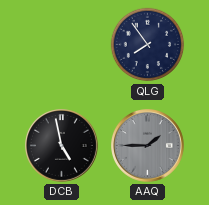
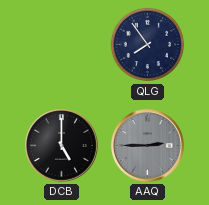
DCB: 4:58 -> 5:00
AAQ: 1:45 -> 2:45
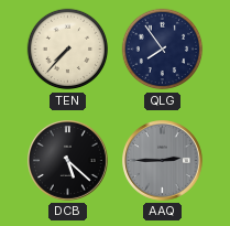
TEN: none -> 7:37
DCB: 5:00 -> 5:22
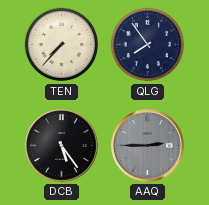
DCB: 5:22 -> 5:24
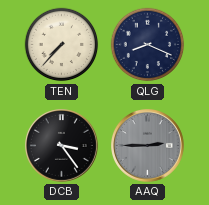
QLG: 7:54 -> 8:19
DCB: 5:24 -> 3:24
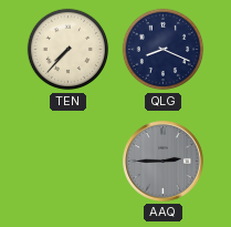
DCB: 3:24 -> none
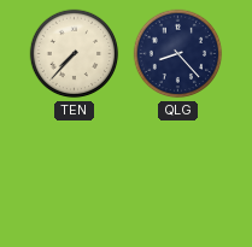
QLG: 8:19 -> 8:23
AAQ: 2:45 -> none
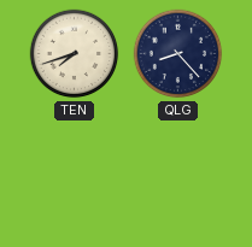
TEN: 7:37 -> 7:42
